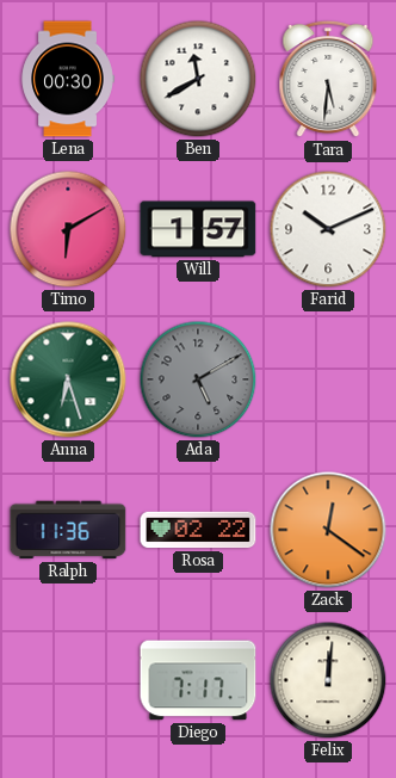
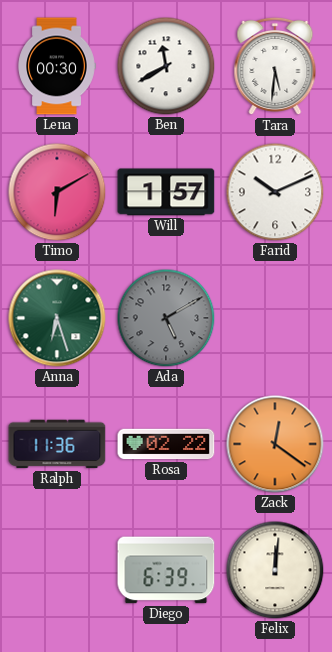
Diego: 7:17 -> 6:39
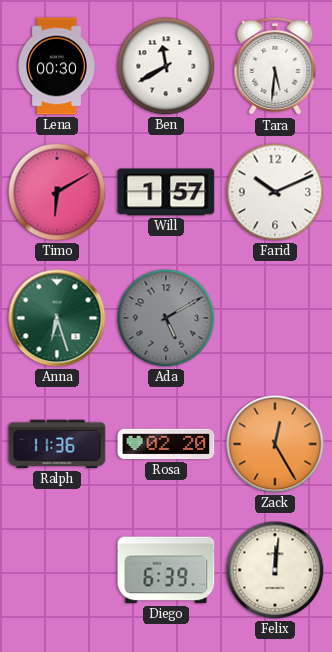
Rosa: 02:22 -> 02:20
Zack: 12:21 -> 12:25
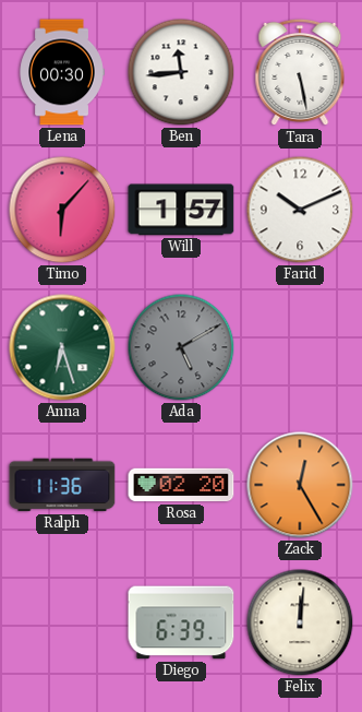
Ben: 11:40 -> 11:44
Tara: 5:31 -> 5:28
Timo: 6:10 -> 6:07
